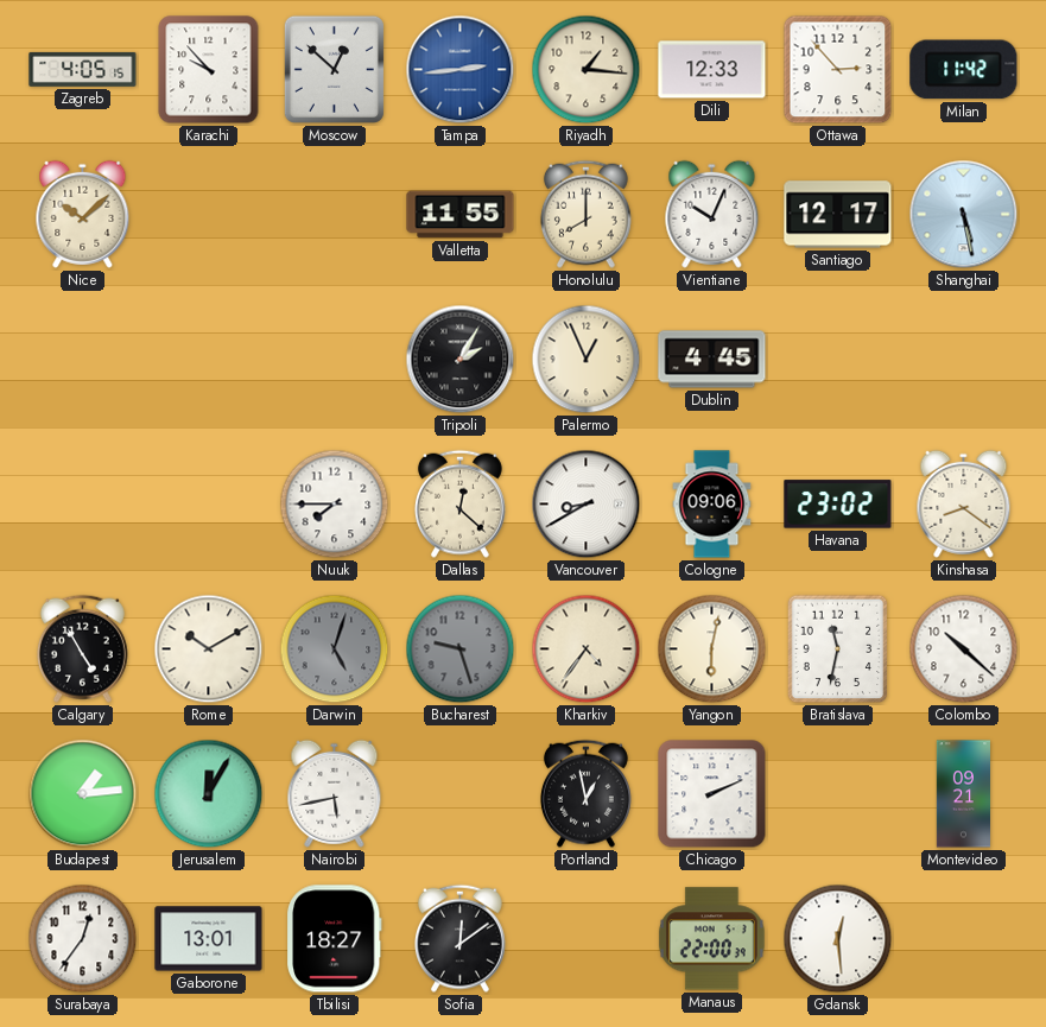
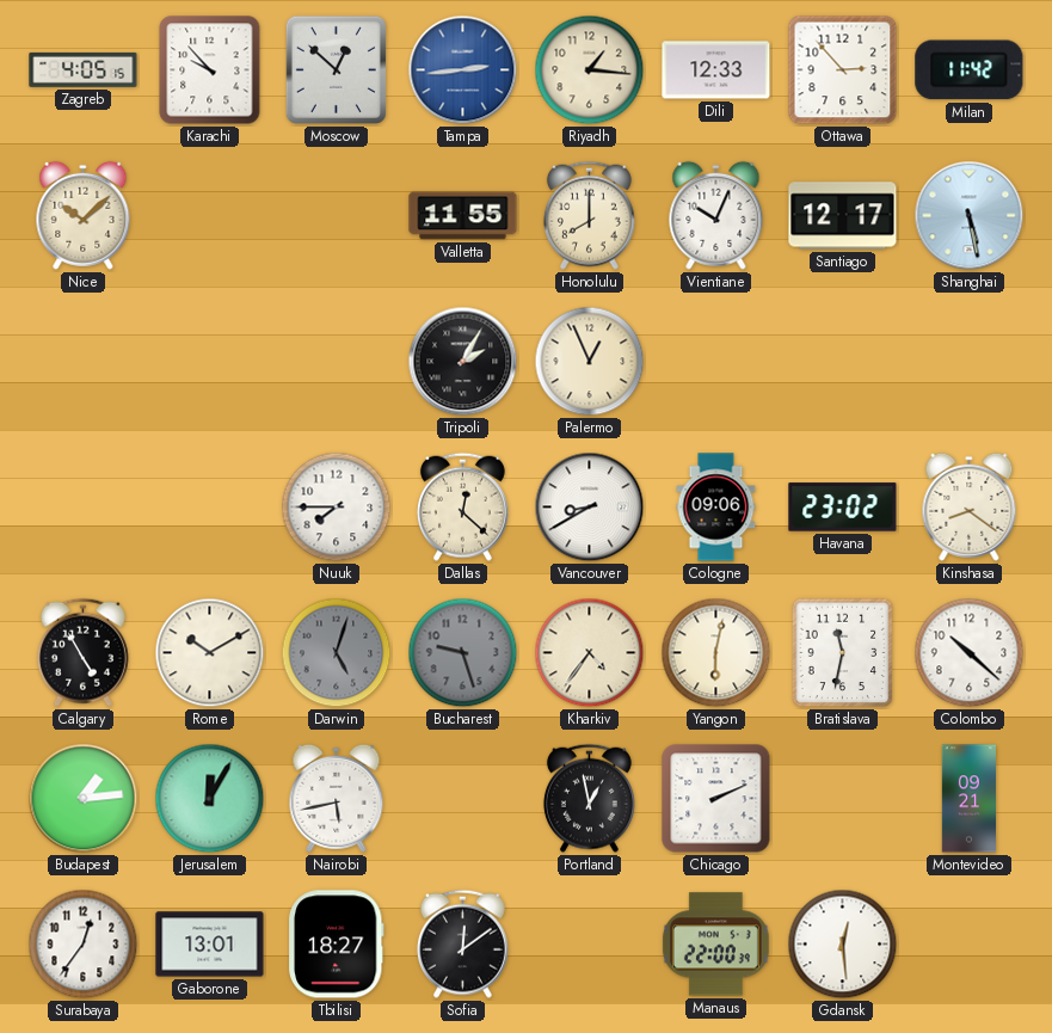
Dublin: 4:45 -> none
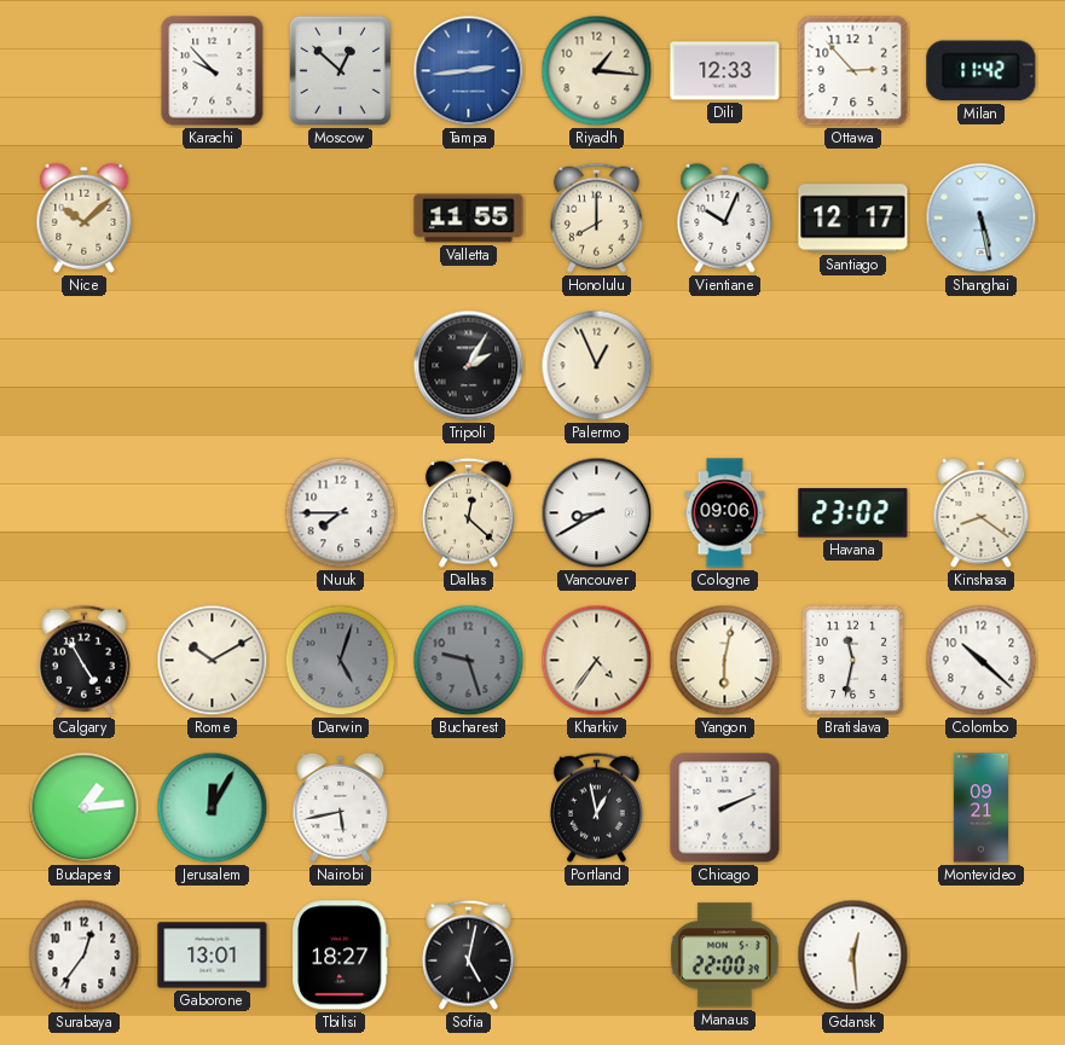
Zagreb: 4:05 -> none
Sofia: 12:09 -> 5:02
